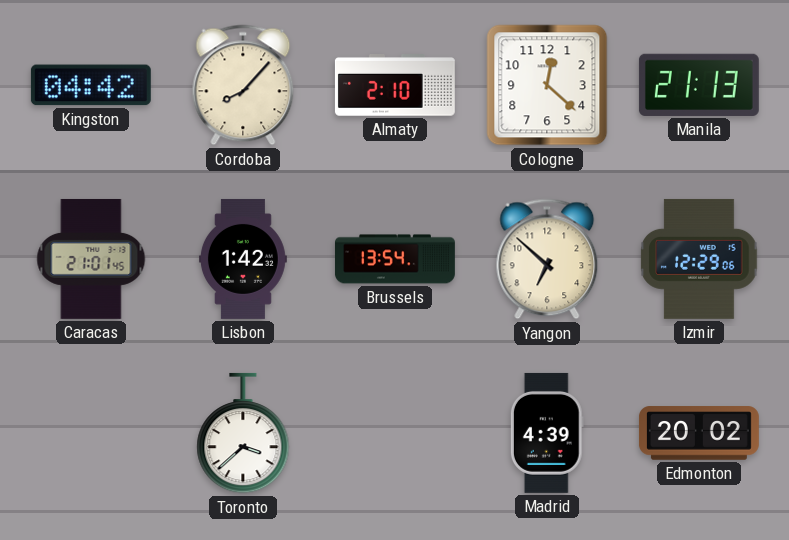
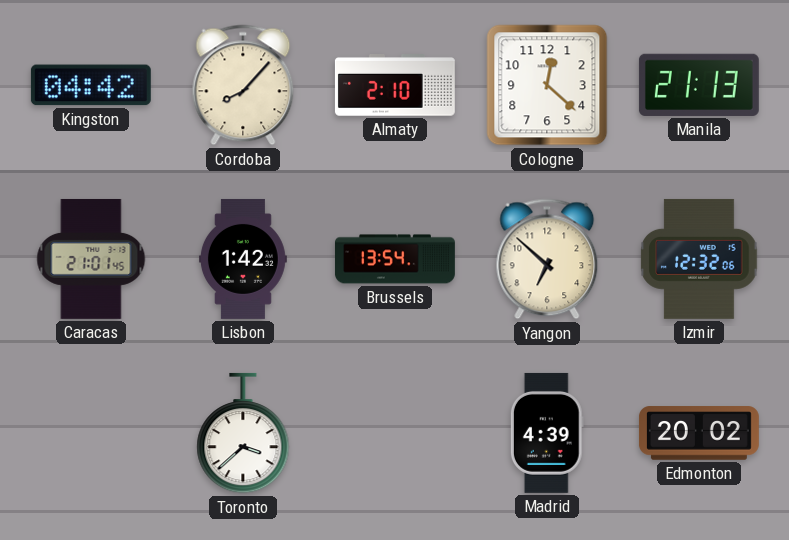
Izmir: 12:29 -> 12:32
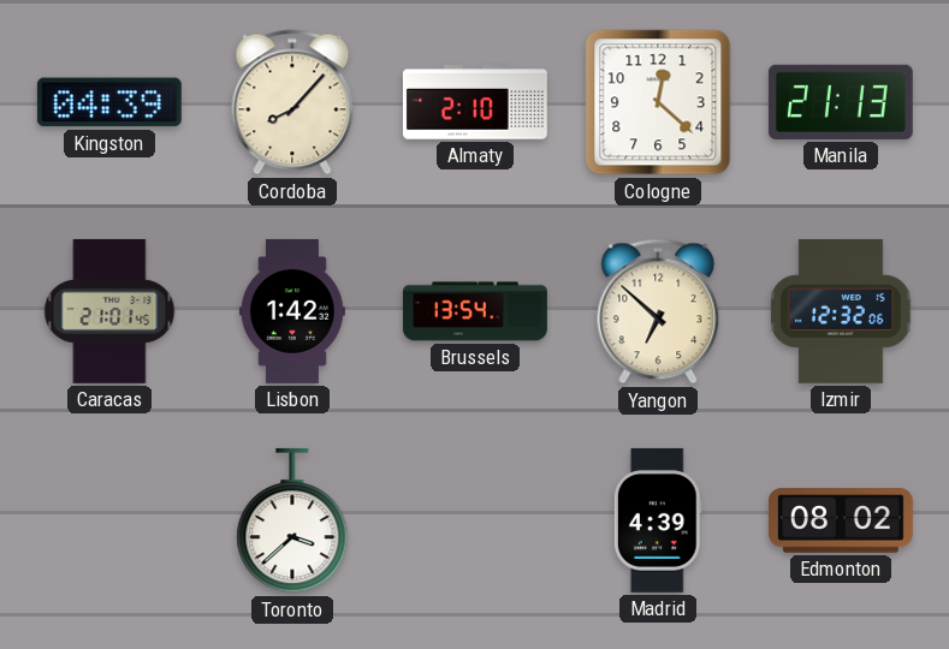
Kingston: 04:42 -> 04:39
Edmonton: 20:02 -> 08:02
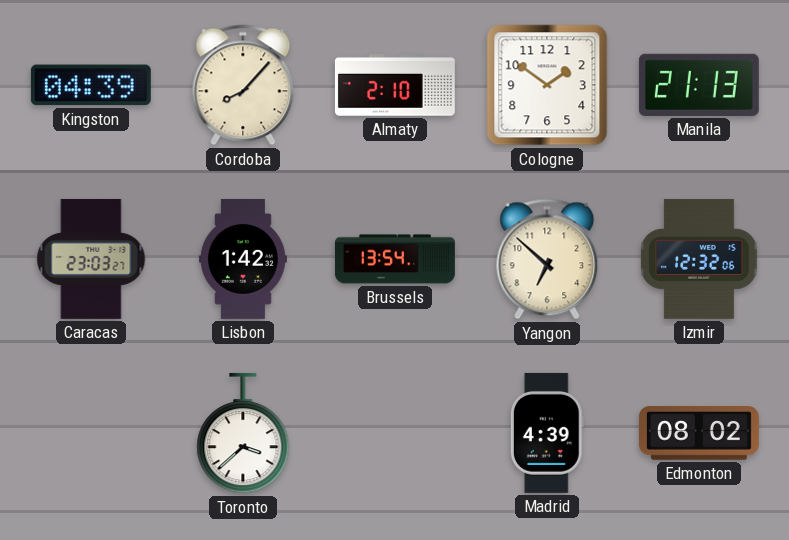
Cologne: 12:22 -> 1:51
Caracas: 21:01 -> 23:03
